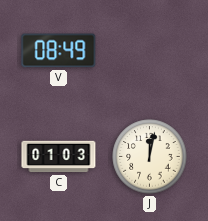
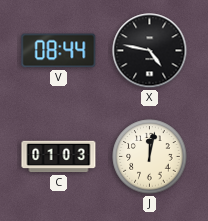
V: 08:49 -> 08:44
X: none -> 4:47
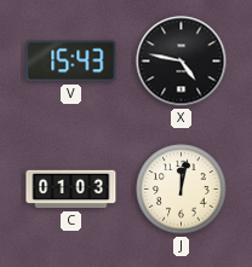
V: 08:44 -> 15:43
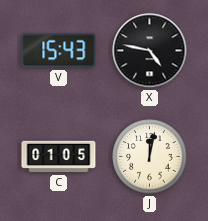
C: 01:03 -> 01:05
